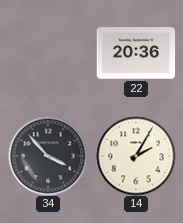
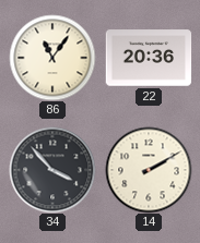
86: none -> 11:06
14: 2:05 -> 2:10
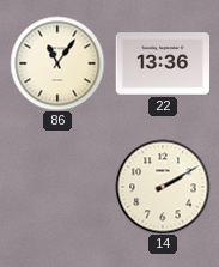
22: 20:36 -> 13:36
34: 3:53 -> none
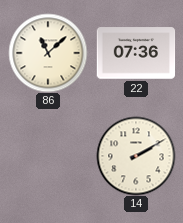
86: 11:06 -> 11:08
22: 13:36 -> 07:36
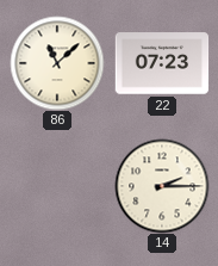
22: 07:36 -> 07:23
14: 2:10 -> 2:15
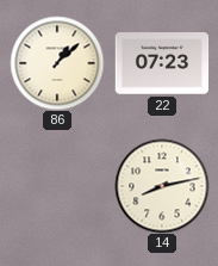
86: 11:08 -> 1:08
14: 2:15 -> 8:13
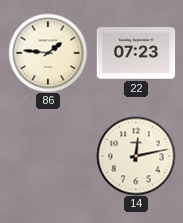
86: 1:08 -> 1:46
14: 8:13 -> 12:13
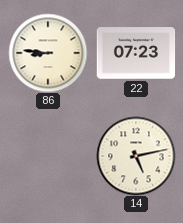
86: 1:46 -> 8:46
14: 12:13 -> 5:13
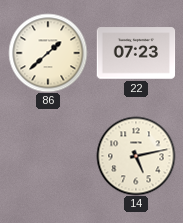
86: 8:46 -> 1:38
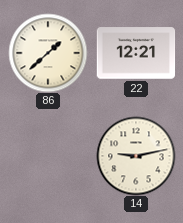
22: 07:23 -> 12:21
14: 5:13 -> 9:13
